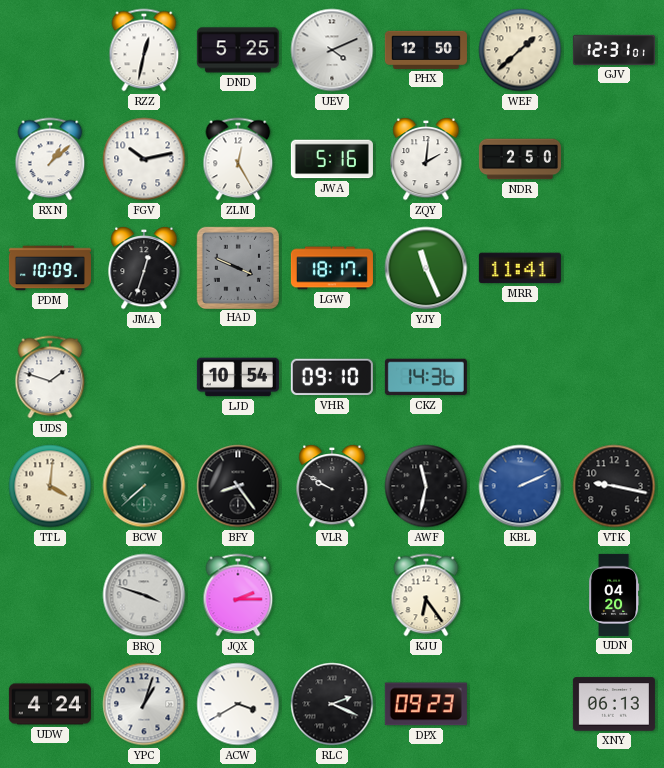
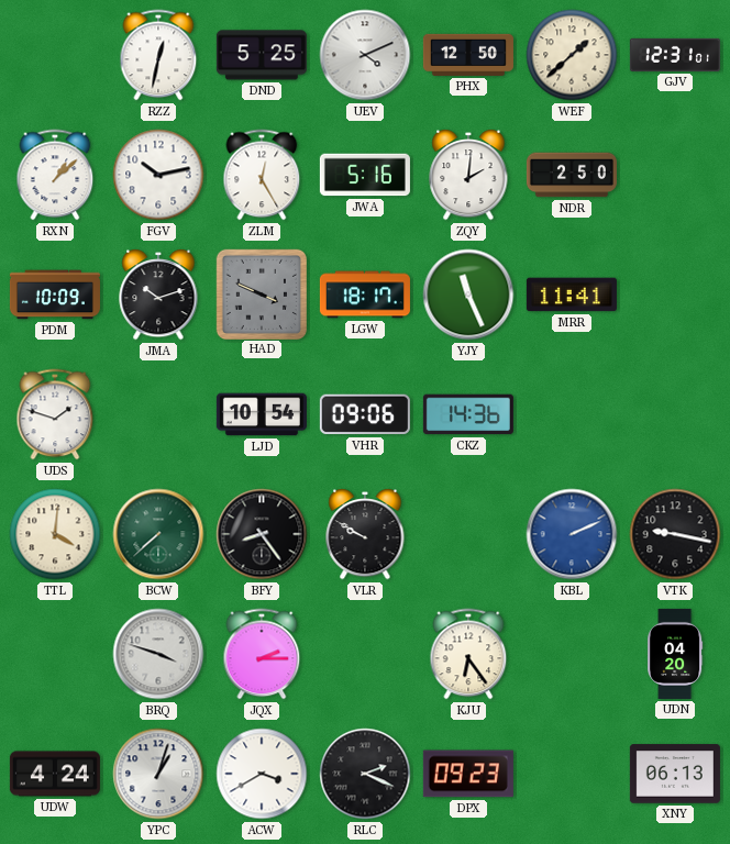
JMA: 12:33 -> 10:12
VHR: 09:10 -> 09:06
AWF: 11:32 -> none
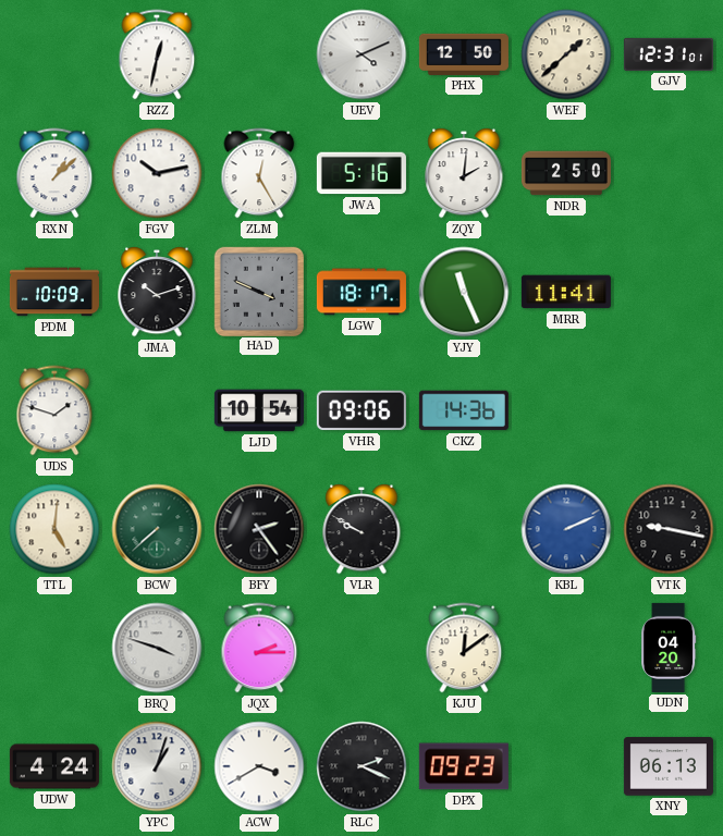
DND: 5:25 -> none
TTL: 4:01 -> 5:01
BFY: 8:24 -> 2:24
KJU: 6:24 -> 12:09
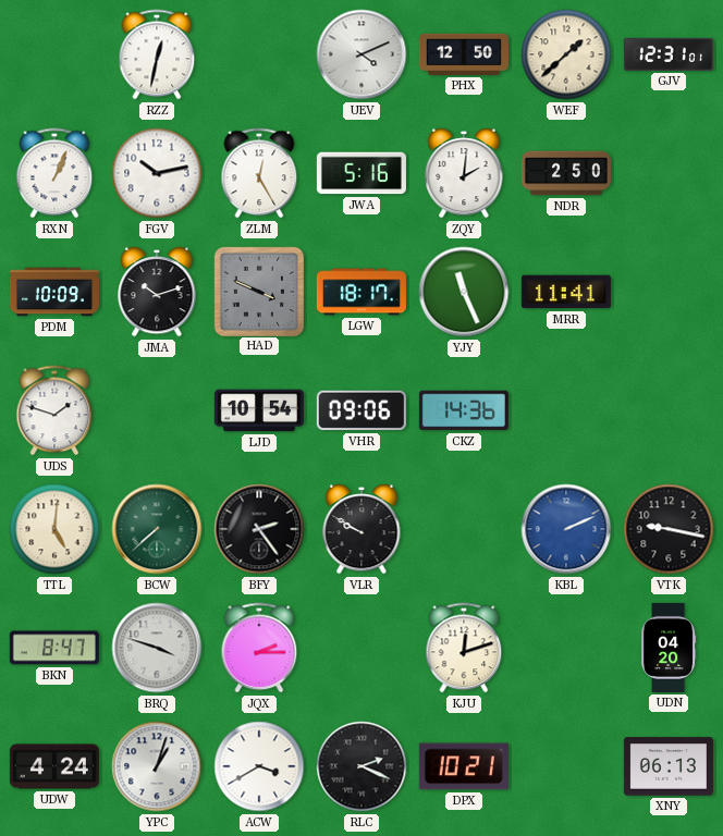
RXN: 1:08 -> 1:04
BKN: none -> 8:47
KJU: 12:09 -> 12:12
DPX: 09:23 -> 10:21
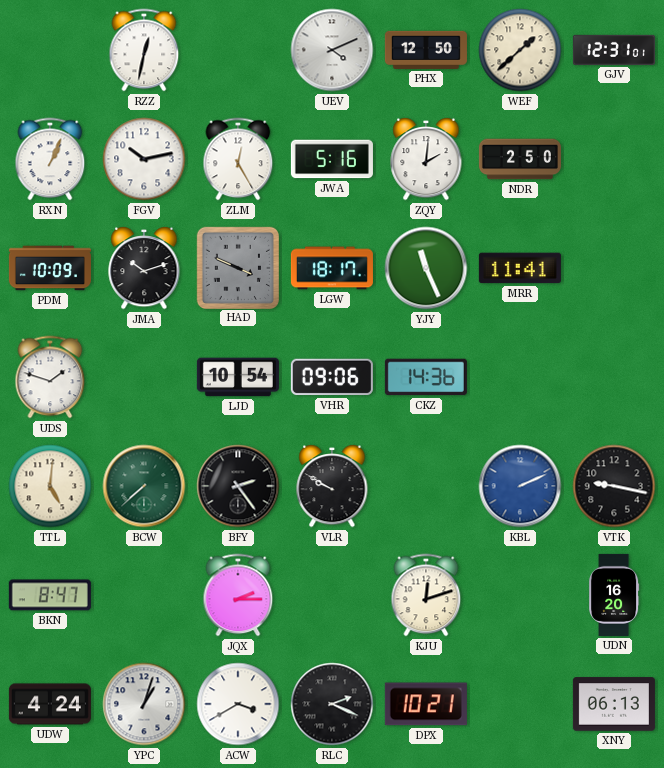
BRQ: 3:48 -> none
UDN: 04:20 -> 16:20
